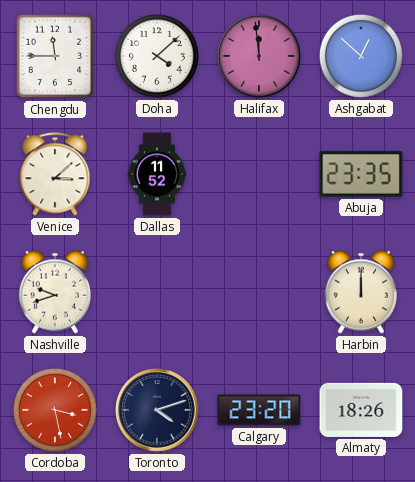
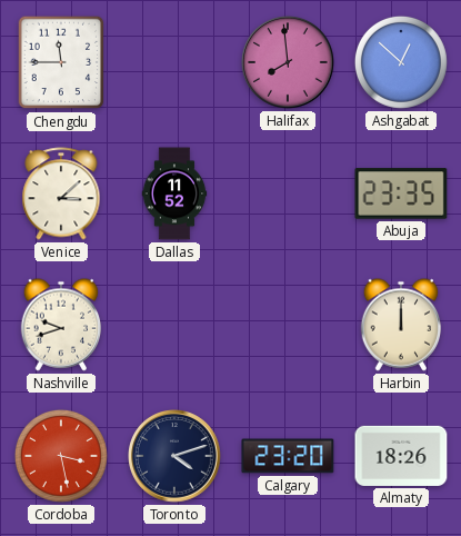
Doha: 4:08 -> none
Halifax: 11:59 -> 7:59
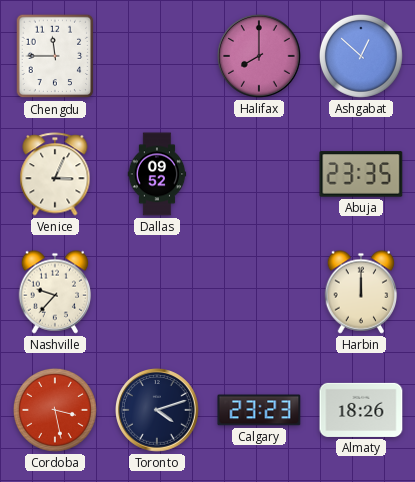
Halifax: 7:59 -> 8:00
Venice: 3:08 -> 3:04
Dallas: 11:52 -> 09:52
Nashville: 9:42 -> 9:37
Calgary: 23:20 -> 23:23
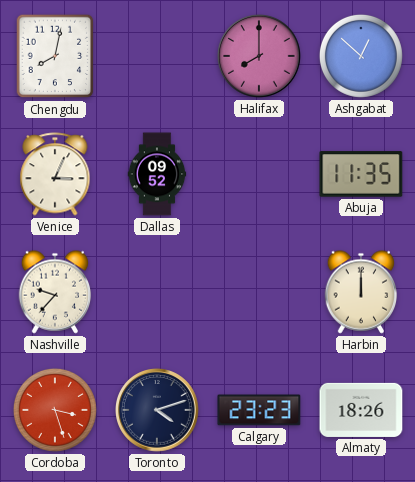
Chengdu: 11:45 -> 8:02
Abuja: 23:35 -> 11:35
Cordoba: 3:28 -> 3:27
